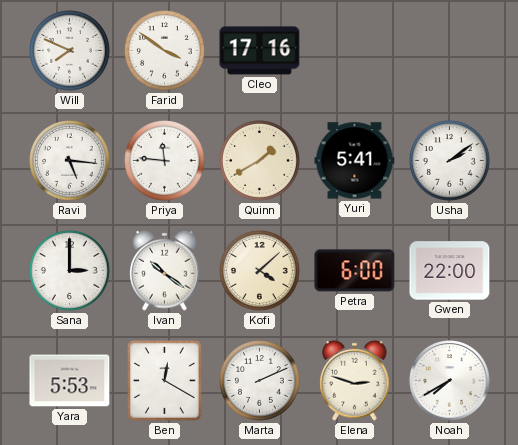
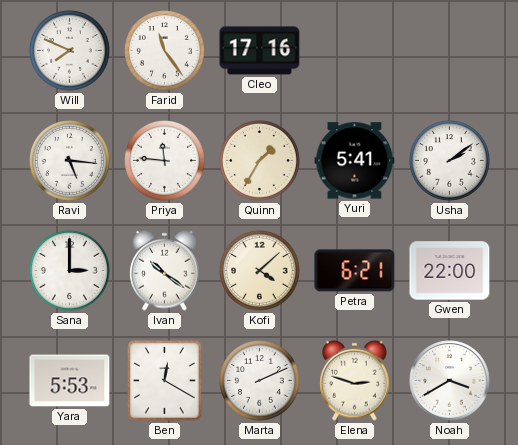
Farid: 3:51 -> 11:24
Quinn: 1:40 -> 1:35
Petra: 6:00 -> 6:21
Noah: 7:40 -> 3:40
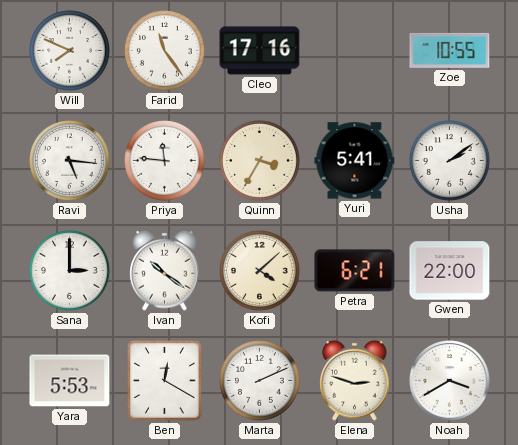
Zoe: none -> 10:55
Quinn: 1:35 -> 3:35
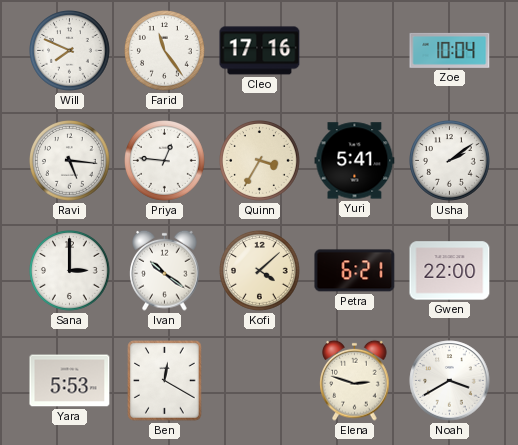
Zoe: 10:55 -> 10:04
Priya: 11:46 -> 12:46
Marta: 2:11 -> none
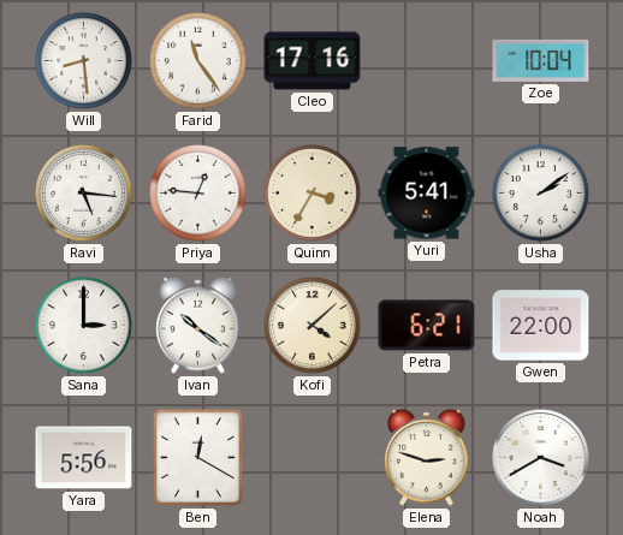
Will: 7:49 -> 8:29
Yara: 5:53 -> 5:56
